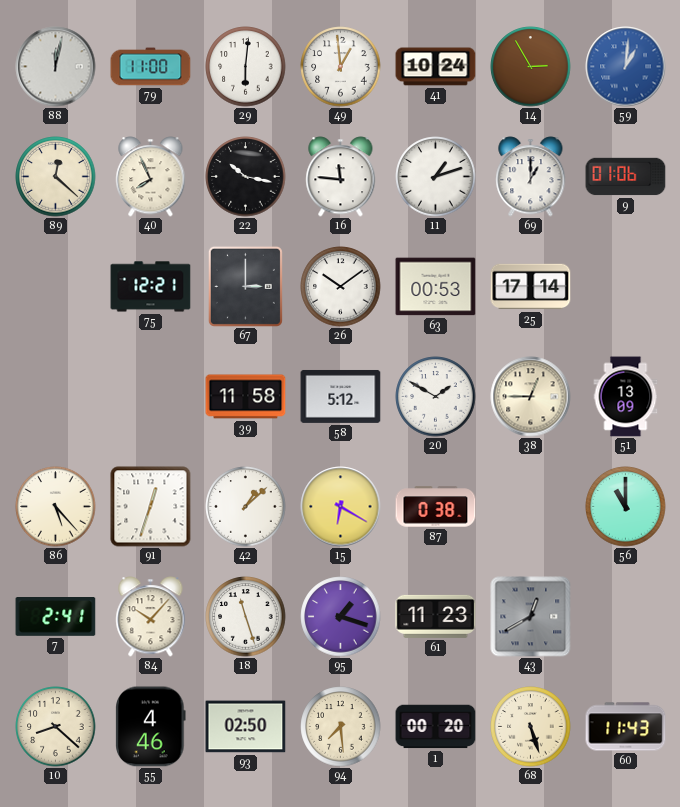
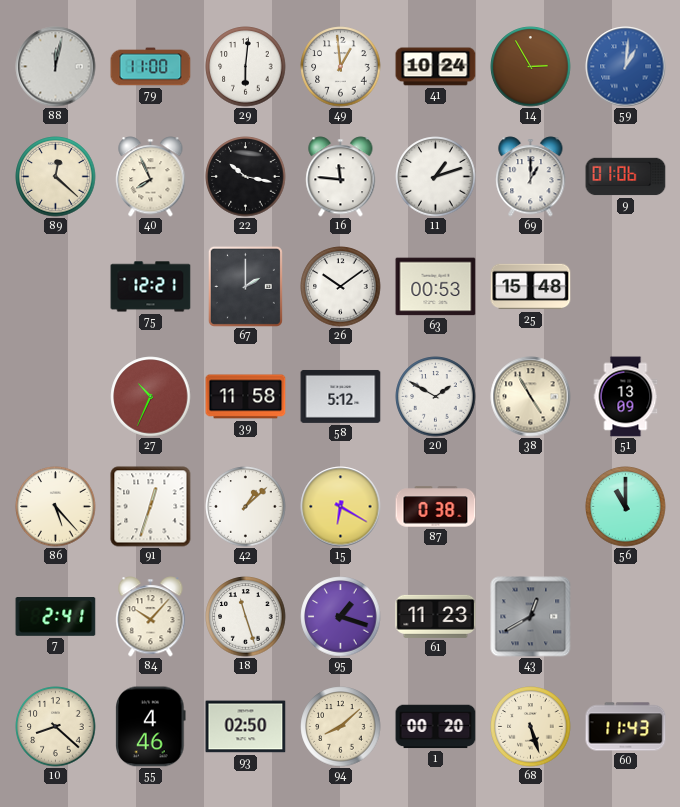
67: 3:00 -> 2:00
25: 17:14 -> 15:48
27: none -> 10:34
38: 12:45 -> 4:55
94: 7:29 -> 8:08
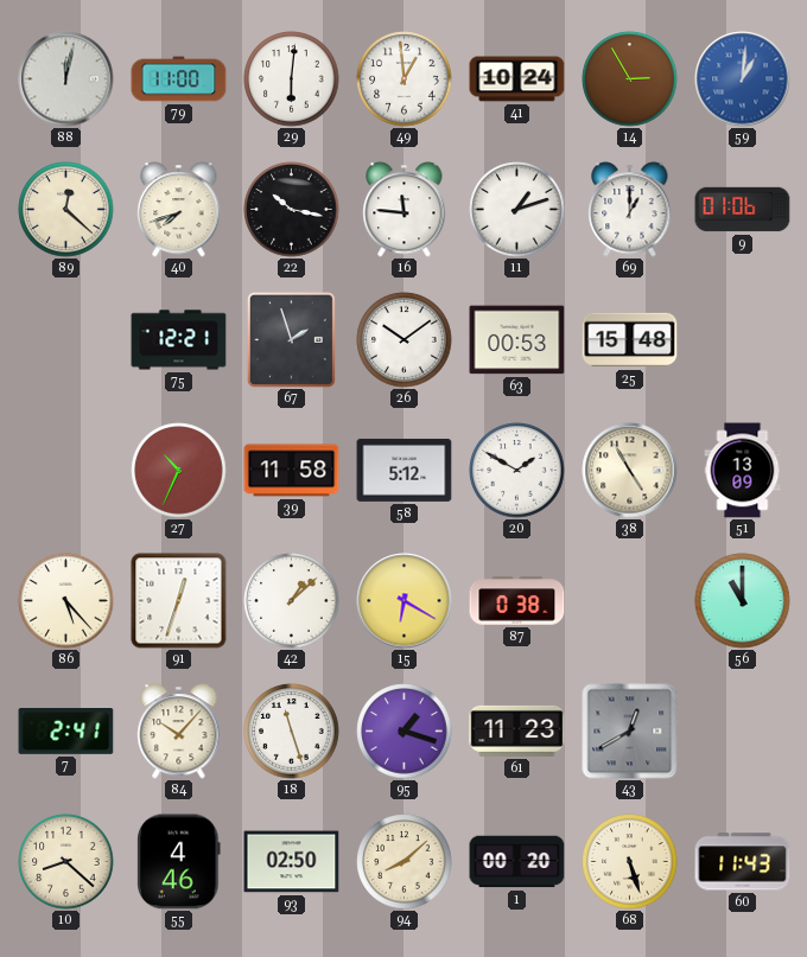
40: 7:56 -> 7:42
67: 2:00 -> 1:57
